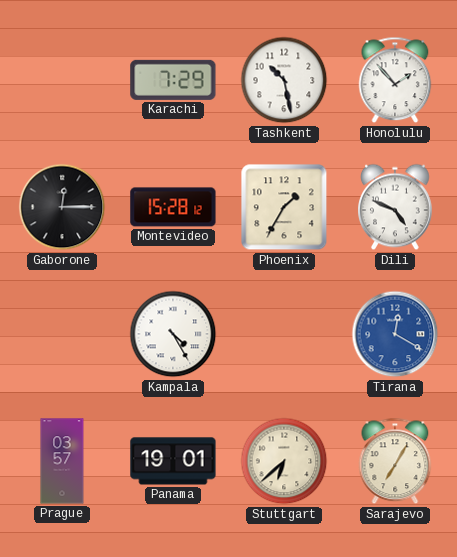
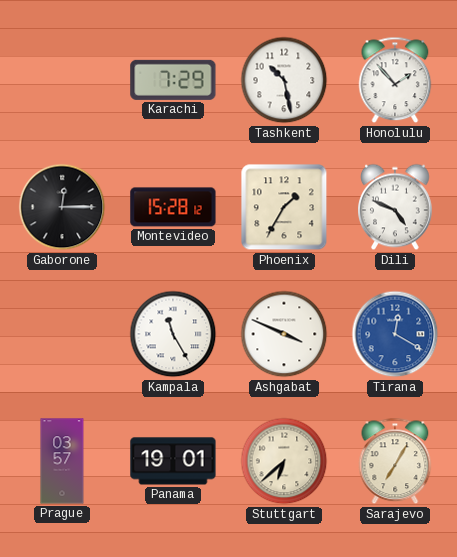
Kampala: 4:25 -> 11:25
Ashgabat: none -> 3:49
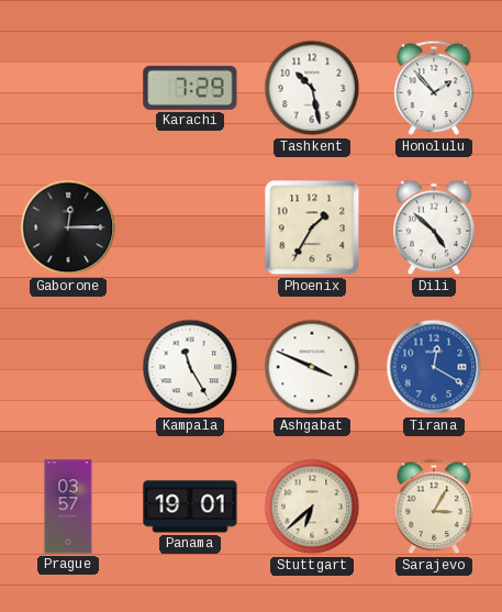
Montevideo: 15:28 -> none
Dili: 4:49 -> 4:52
Sarajevo: 7:05 -> 3:05
